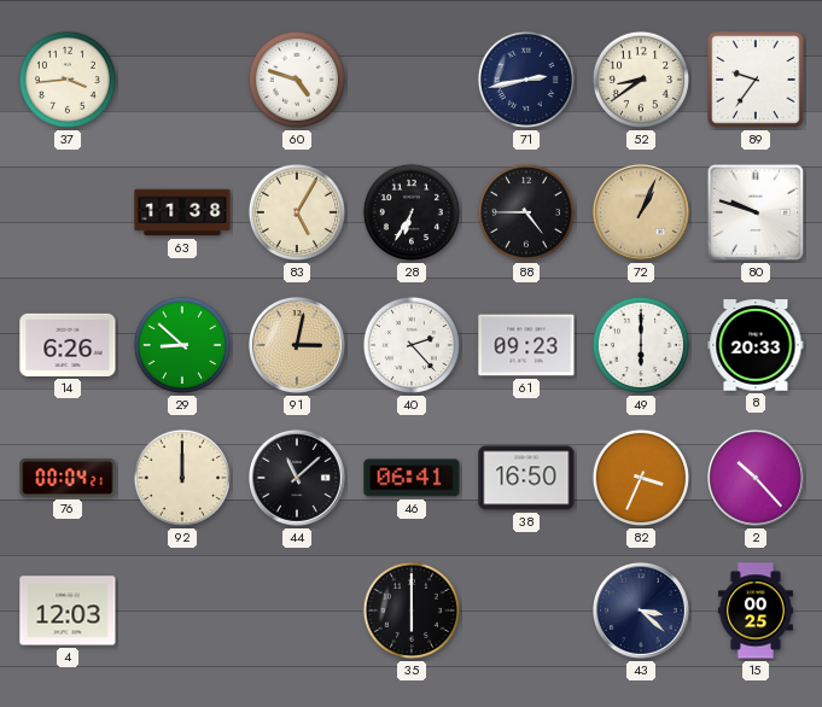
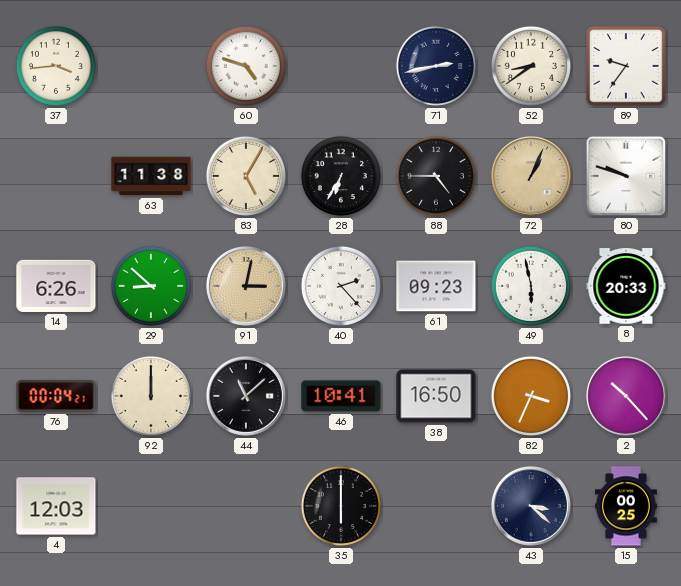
49: 6:00 -> 5:58
46: 06:41 -> 10:41
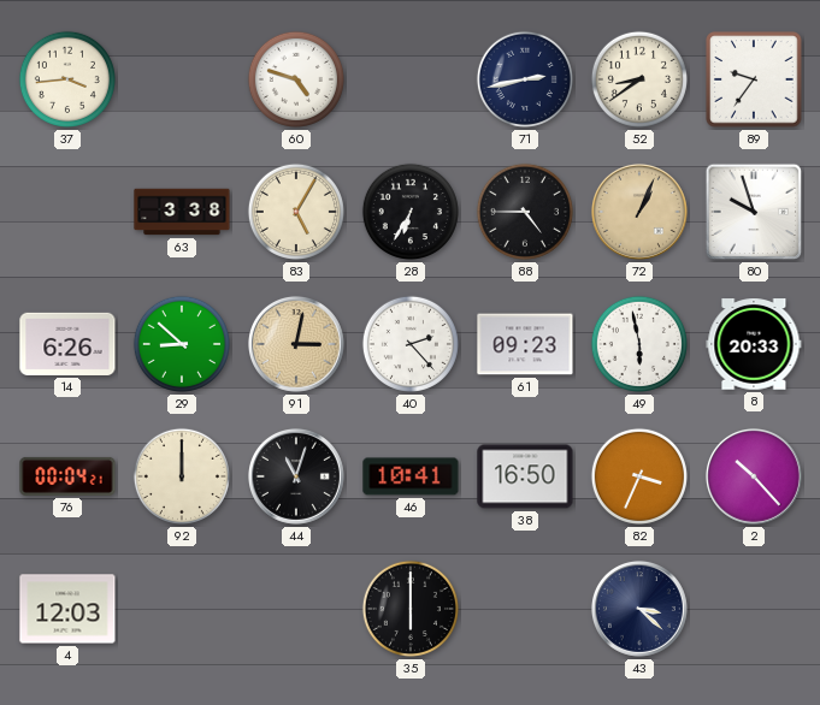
63: 11:38 -> 3:38
80: 9:48 -> 9:57
44: 11:08 -> 11:03
15: 00:25 -> none
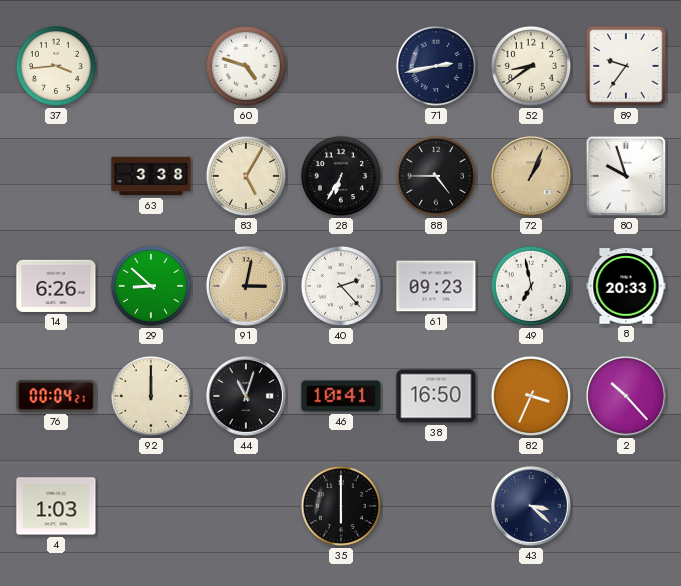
49: 5:58 -> 6:58
4: 12:03 -> 1:03
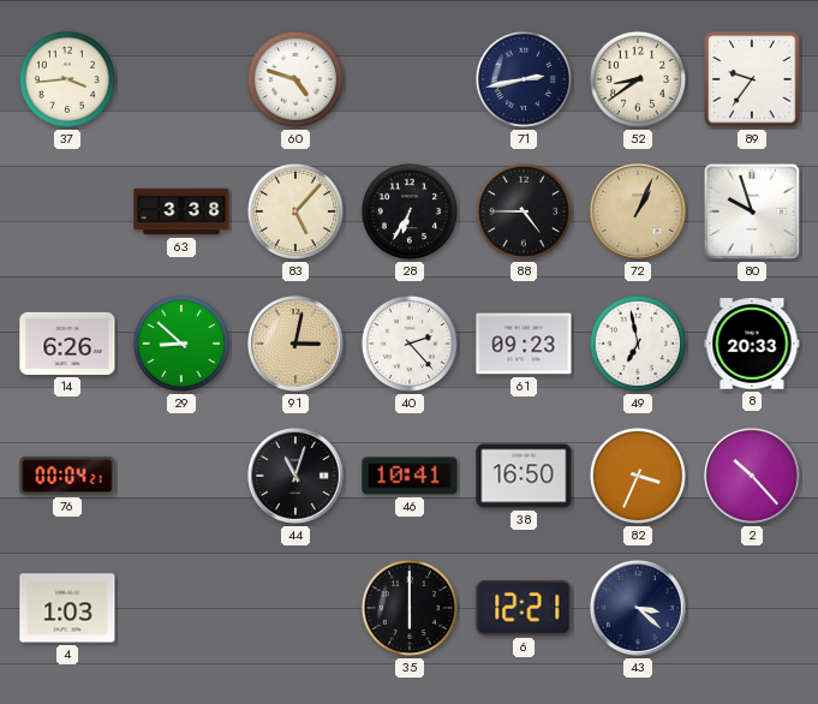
83: 5:05 -> 5:07
92: 12:00 -> none
6: none -> 12:21
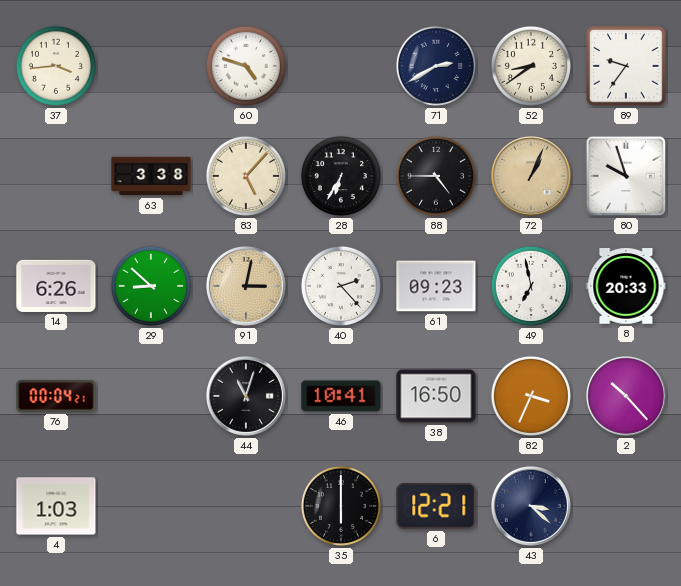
71: 2:43 -> 2:40
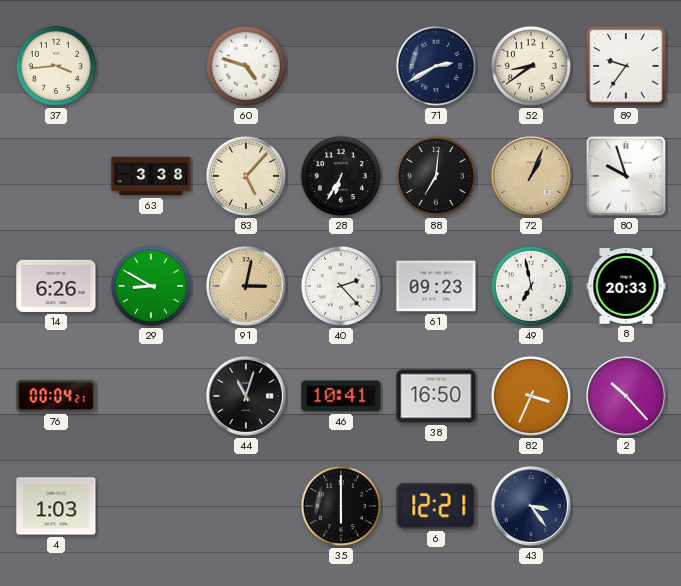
88: 4:45 -> 7:01
29: 8:52 -> 8:50
43: 3:22 -> 3:24
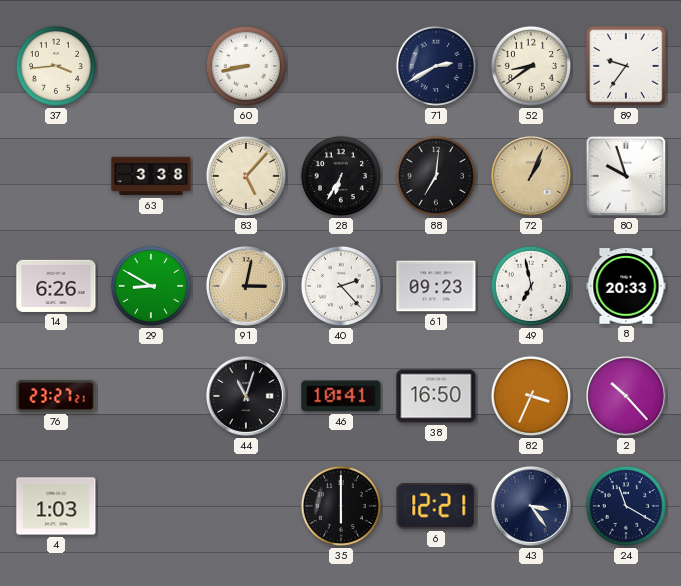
60: 4:48 -> 8:43
76: 00:04 -> 23:27
24: none -> 11:20
